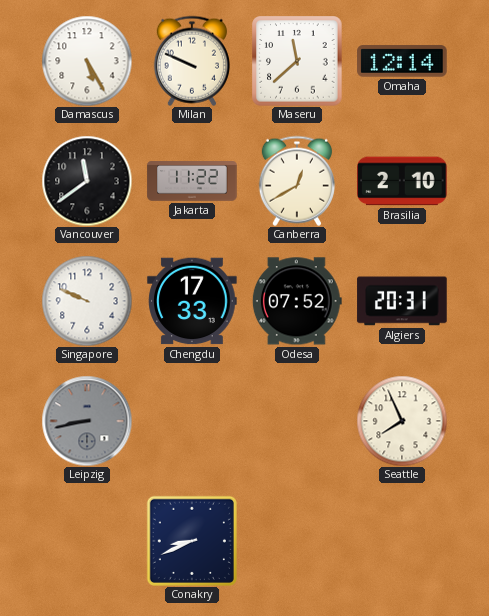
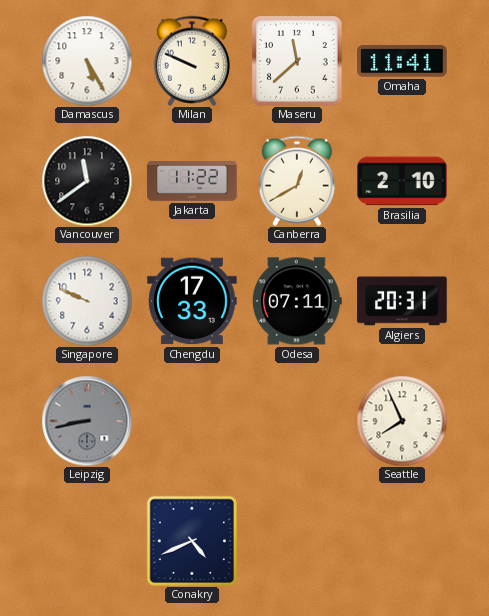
Omaha: 12:14 -> 11:41
Odesa: 07:52 -> 07:11
Conakry: 8:41 -> 4:41
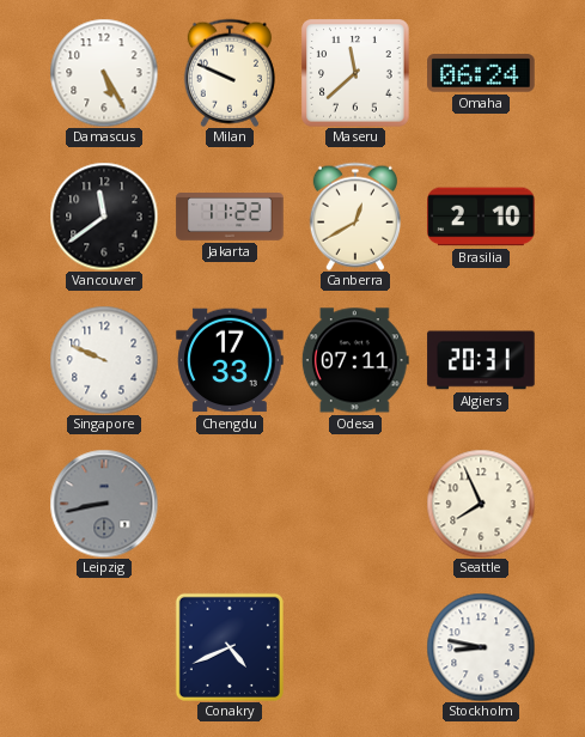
Omaha: 11:41 -> 06:24
Stockholm: none -> 8:47
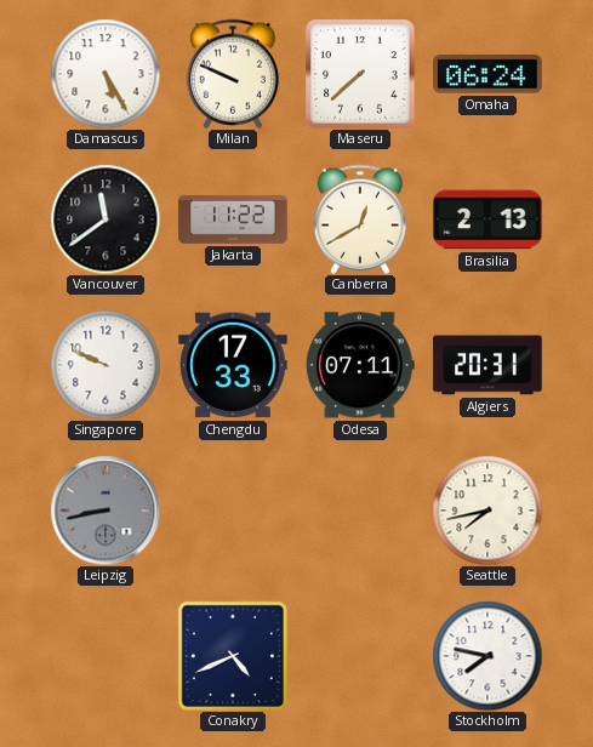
Maseru: 11:38 -> 7:38
Brasilia: 2:10 -> 2:13
Seattle: 7:56 -> 7:43
Stockholm: 8:47 -> 7:47
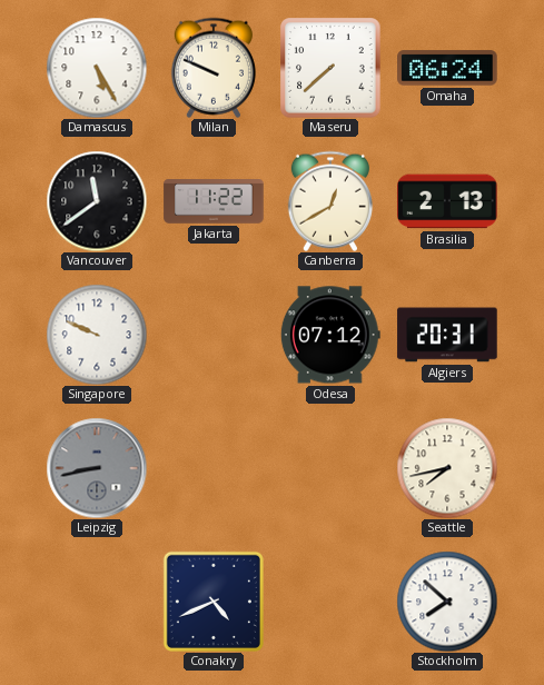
Chengdu: 17:33 -> none
Odesa: 07:11 -> 07:12
Stockholm: 7:47 -> 7:52
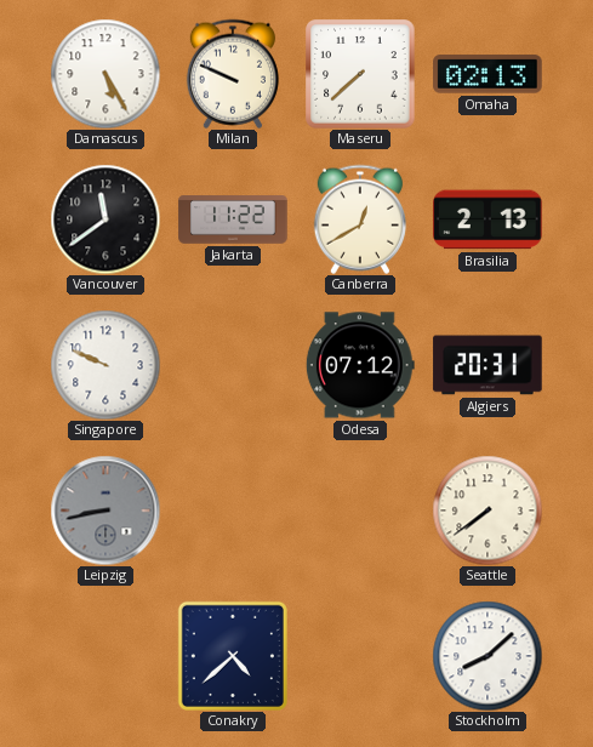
Omaha: 06:24 -> 02:13
Seattle: 7:43 -> 7:39
Conakry: 4:41 -> 4:38
Stockholm: 7:52 -> 8:08
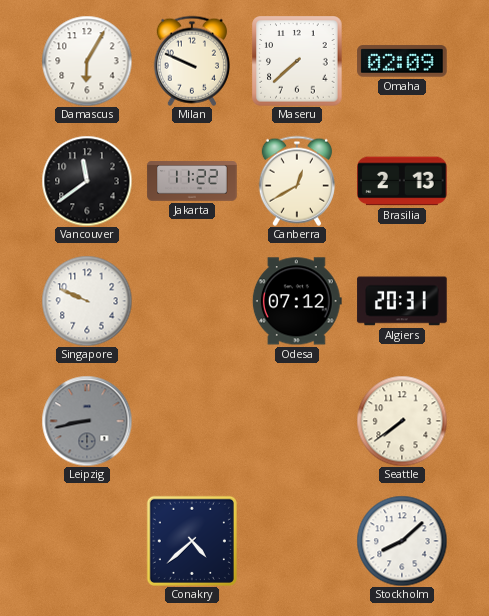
Damascus: 5:25 -> 6:05
Omaha: 02:13 -> 02:09
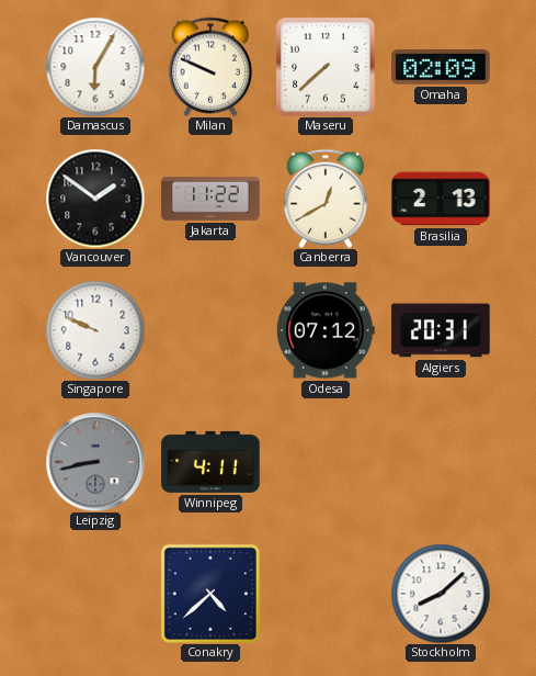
Vancouver: 11:39 -> 1:51
Winnipeg: none -> 4:11
Seattle: 7:39 -> none
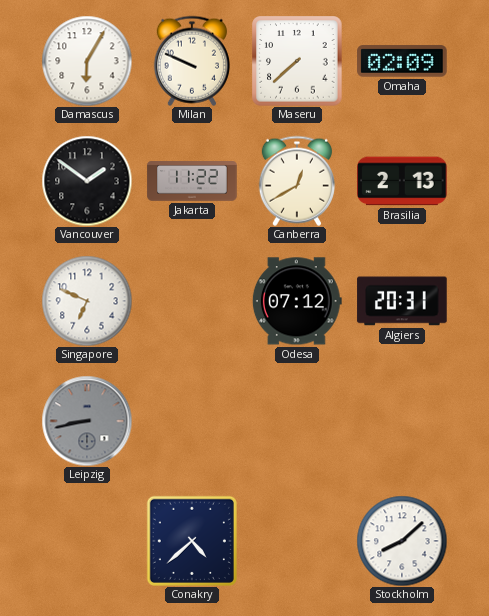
Singapore: 9:49 -> 6:49
Winnipeg: 4:11 -> none
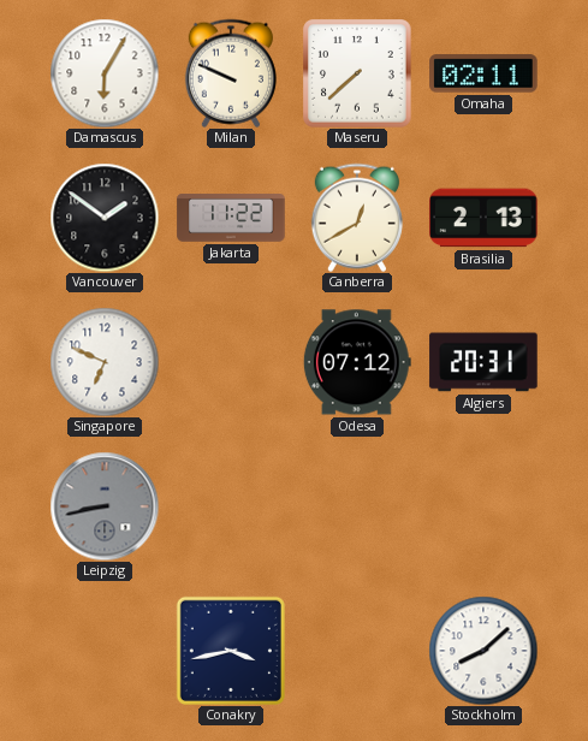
Omaha: 02:09 -> 02:11
Conakry: 4:38 -> 3:43
